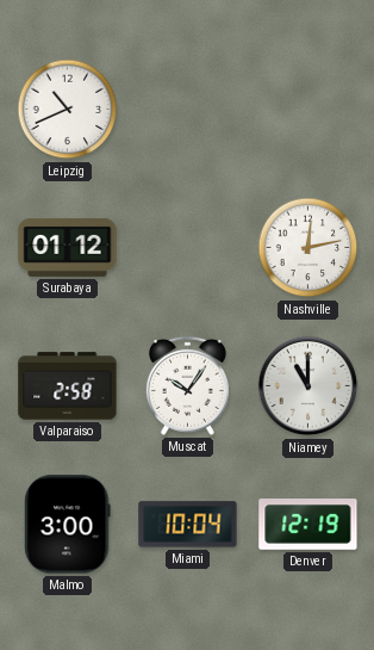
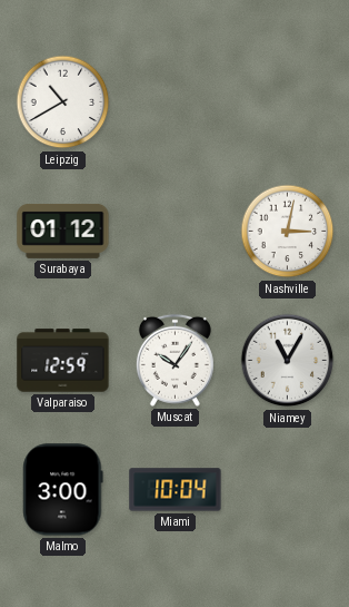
Leipzig: 10:41 -> 10:40
Nashville: 12:13 -> 3:02
Valparaiso: 2:58 -> 12:59
Niamey: 11:00 -> 11:05
Denver: 12:19 -> none
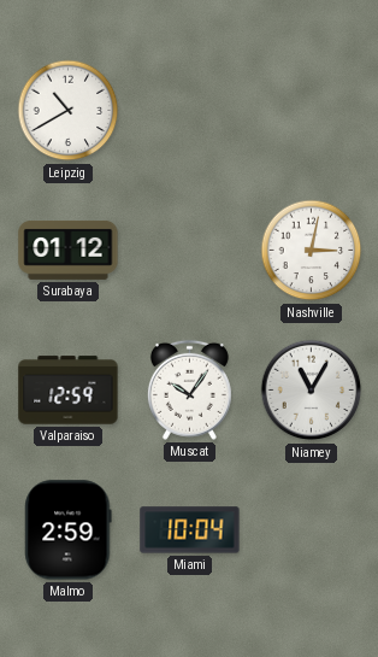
Malmo: 3:00 -> 2:59
